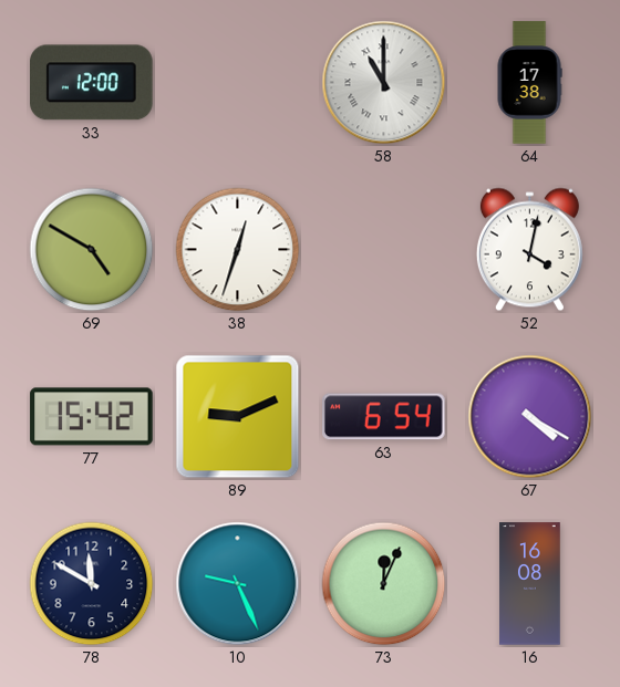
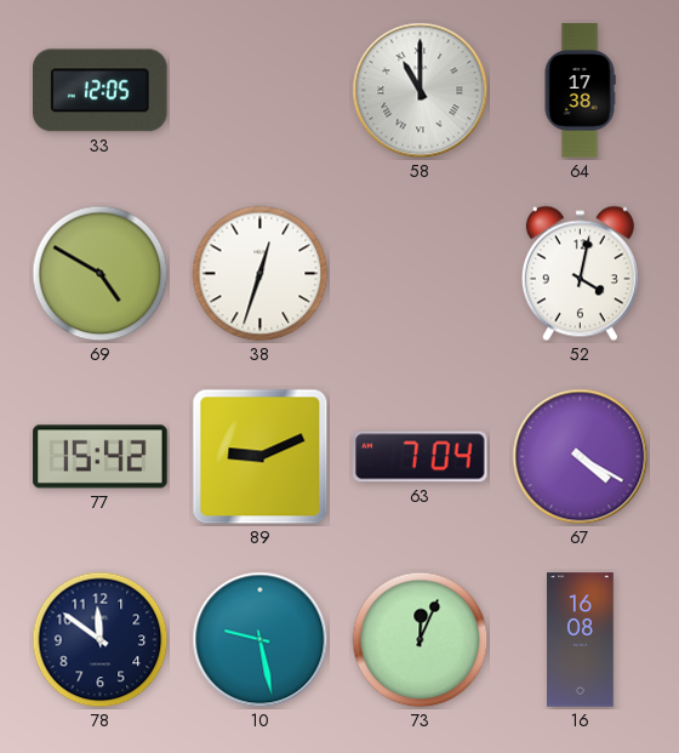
33: 12:00 -> 12:05
63: 6:54 -> 7:04
78: 11:50 -> 11:51
10: 9:26 -> 9:28
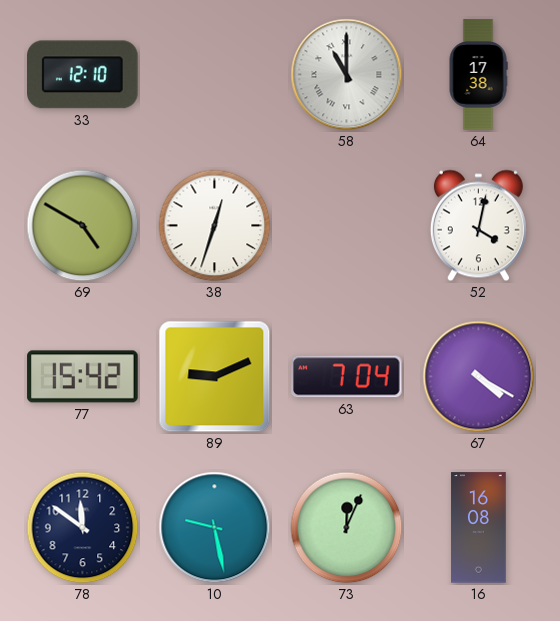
33: 12:05 -> 12:10
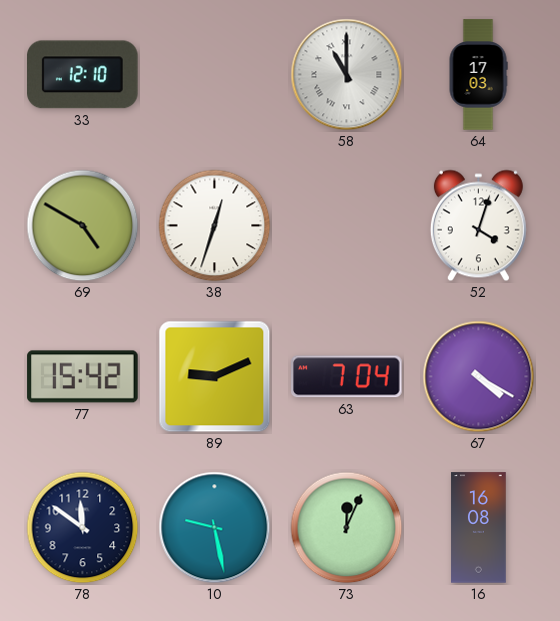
64: 17:38 -> 17:03
52: 4:02 -> 4:03
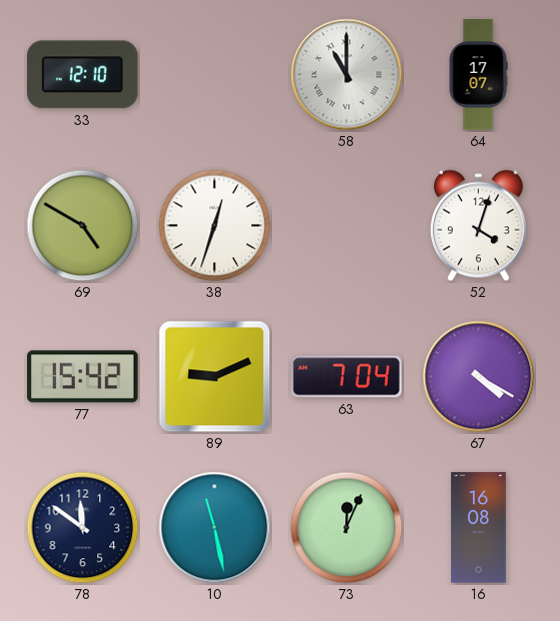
64: 17:03 -> 17:07
10: 9:28 -> 11:28
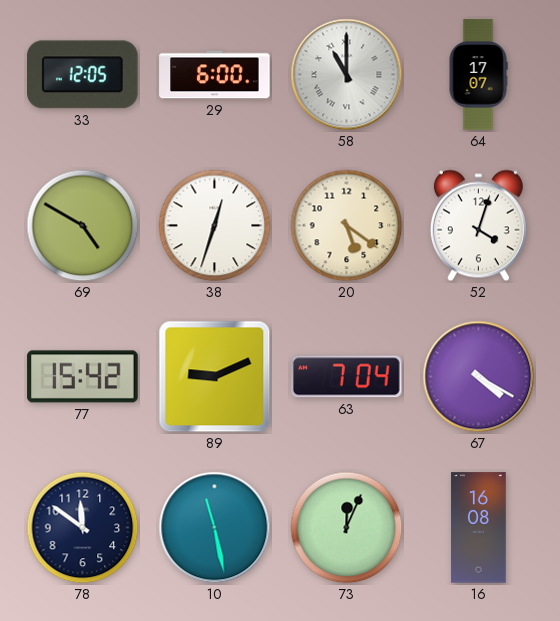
33: 12:10 -> 12:05
29: none -> 6:00
20: none -> 5:21
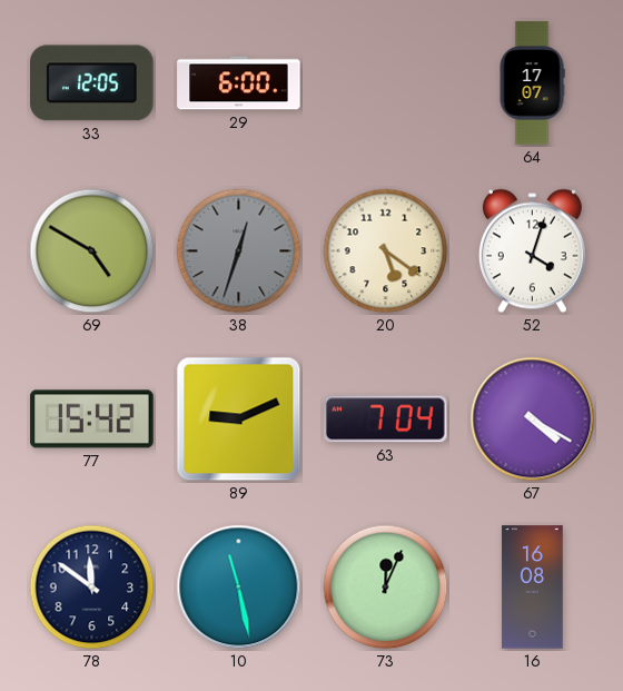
58: 11:00 -> none
38 dial: white -> grey
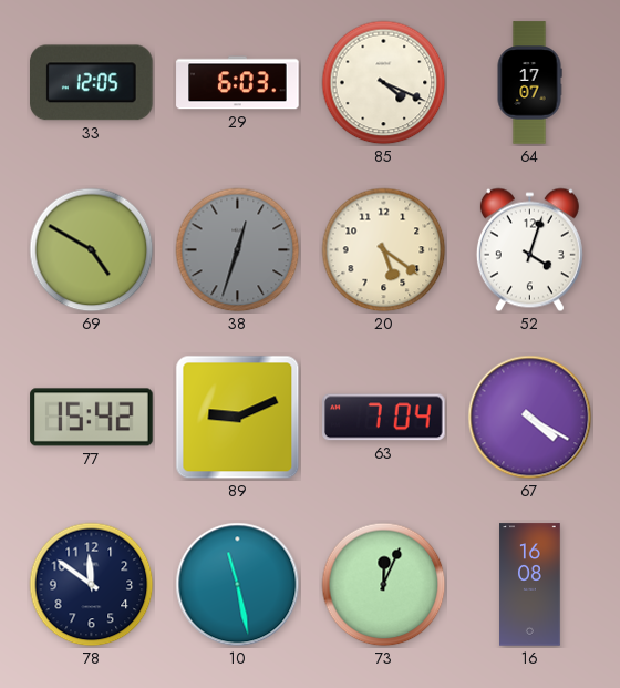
29: 6:00 -> 6:03
85: none -> 4:19
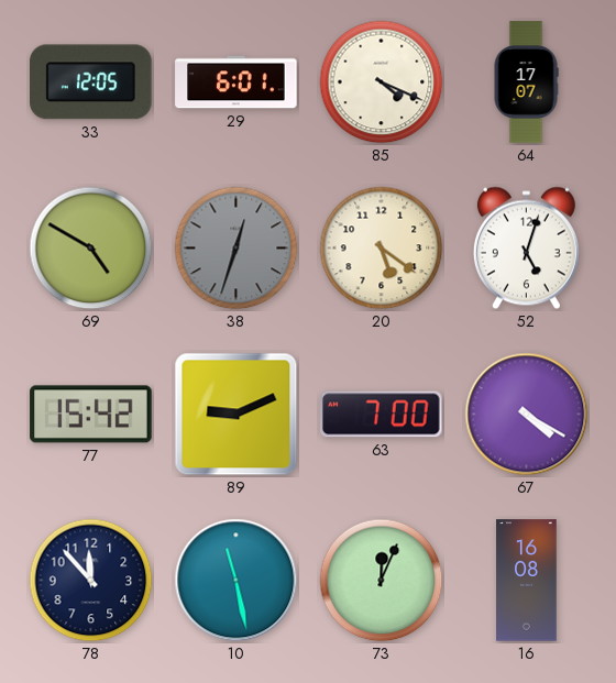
29: 6:03 -> 6:01
52: 4:03 -> 5:03
63: 7:04 -> 7:00
78: 11:51 -> 11:53
